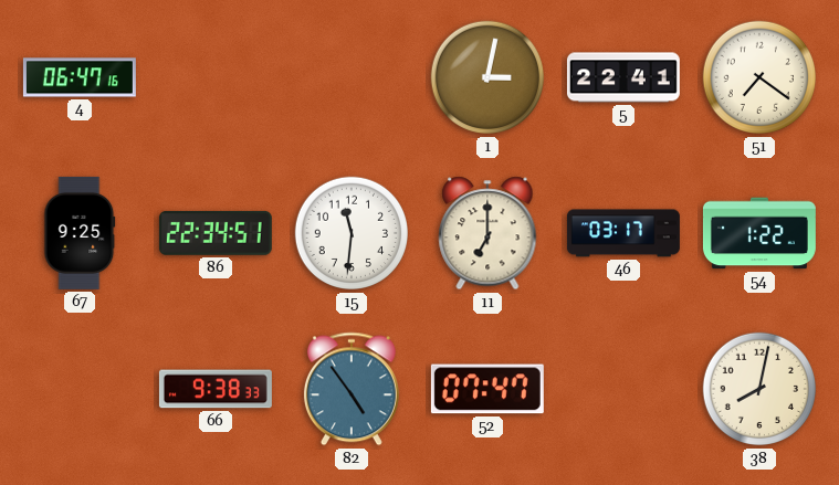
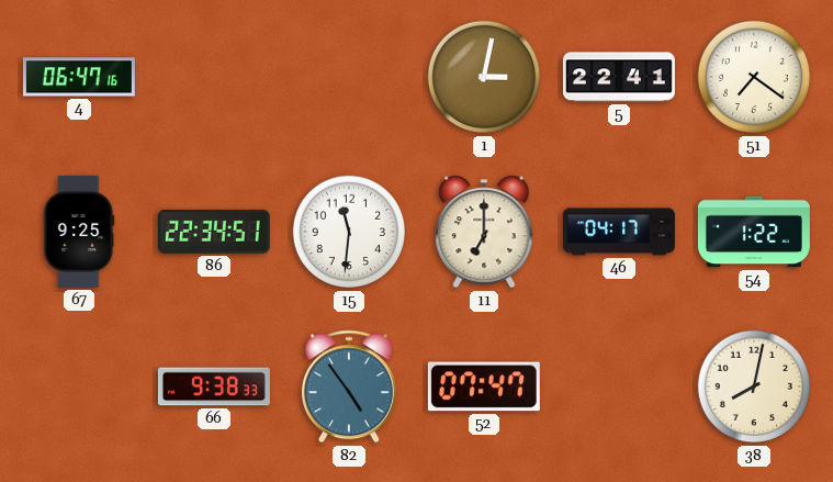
46: 03:17 -> 04:17
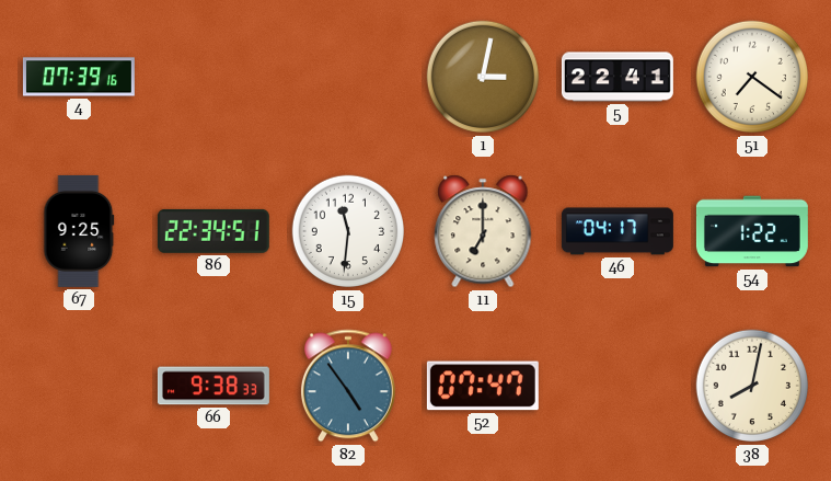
4: 06:47 -> 07:39
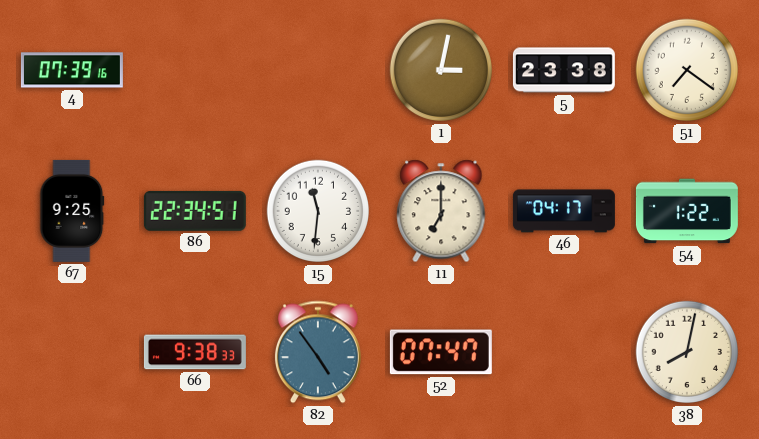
5: 22:41 -> 23:38
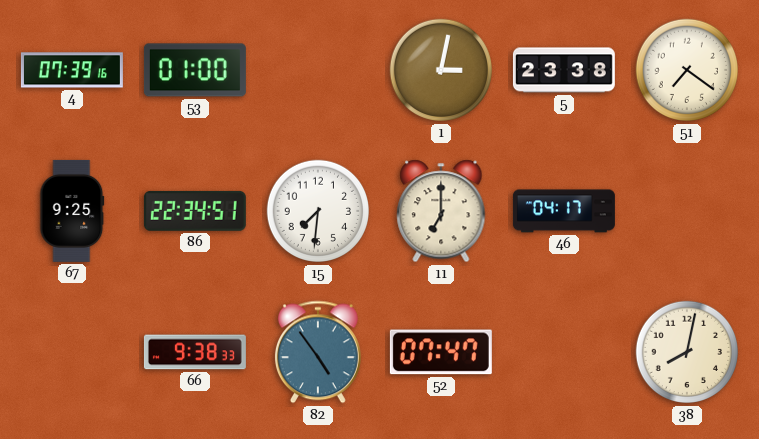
53: none -> 01:00
15: 11:31 -> 7:31
54: 1:22 -> none
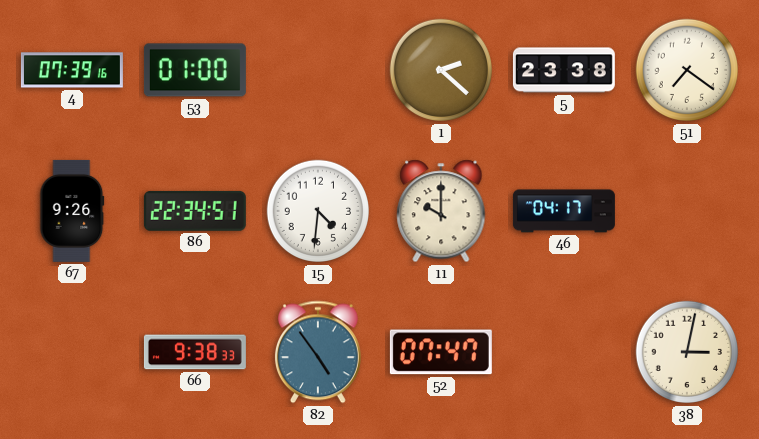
1: 3:02 -> 2:22
67: 9:25 -> 9:26
15: 7:31 -> 4:31
11: 7:00 -> 10:00
38: 8:02 -> 3:02
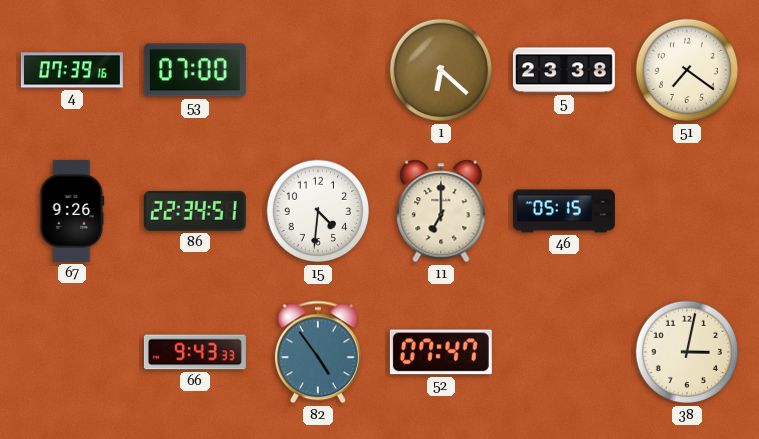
53: 01:00 -> 07:00
1: 2:22 -> 6:22
11: 10:00 -> 7:00
46: 04:17 -> 05:15
66: 9:38 -> 9:43
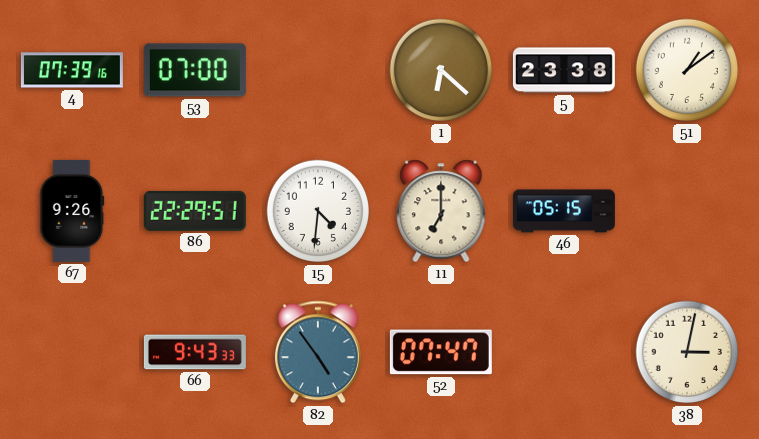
51: 7:21 -> 1:09
86: 22:34 -> 22:29
